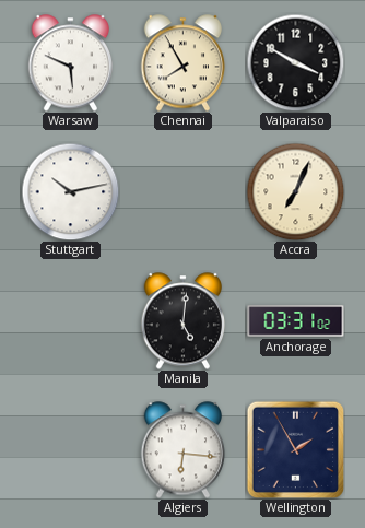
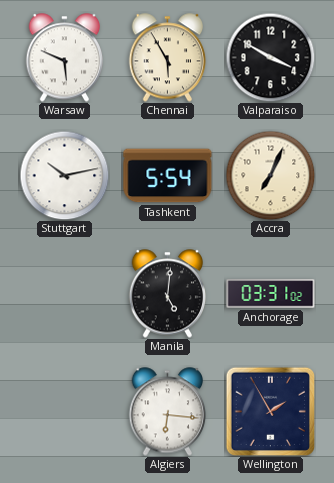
Chennai: 7:55 -> 5:55
Tashkent: none -> 5:54
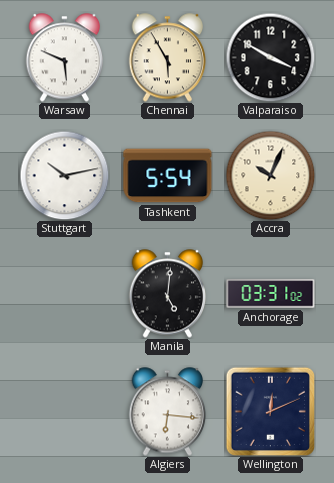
Accra: 7:04 -> 10:04
Wellington: 1:55 -> 12:11
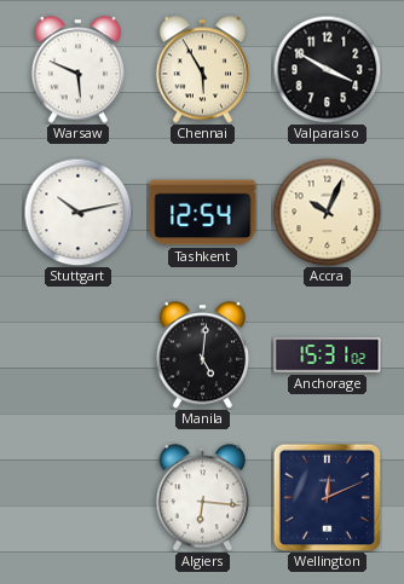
Tashkent: 5:54 -> 12:54
Anchorage: 03:31 -> 15:31
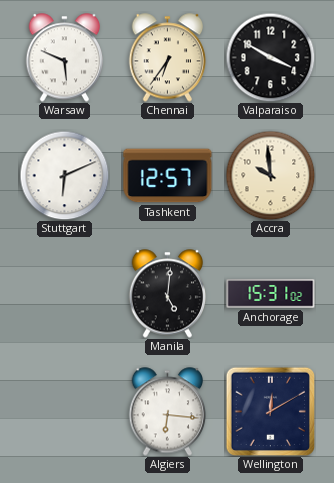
Chennai: 5:55 -> 6:36
Stuttgart: 10:13 -> 6:11
Tashkent: 12:54 -> 12:57
Accra: 10:04 -> 9:59
Wellington: 12:11 -> 12:10
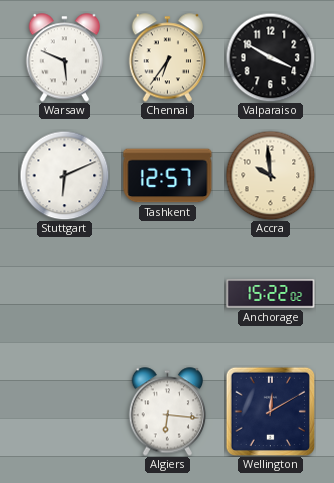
Manila: 5:01 -> none
Anchorage: 15:31 -> 15:22
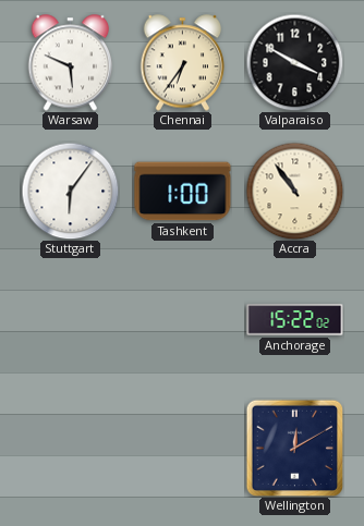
Stuttgart: 6:11 -> 6:06
Tashkent: 12:57 -> 1:00
Accra: 9:59 -> 10:54
Algiers: 6:16 -> none
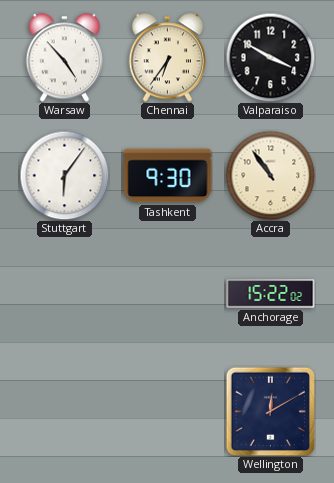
Warsaw: 5:49 -> 4:53
Tashkent: 1:00 -> 9:30
